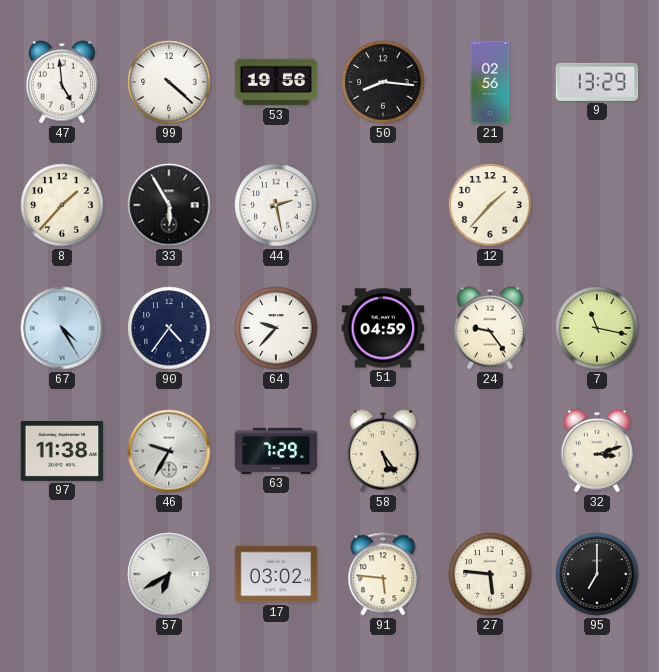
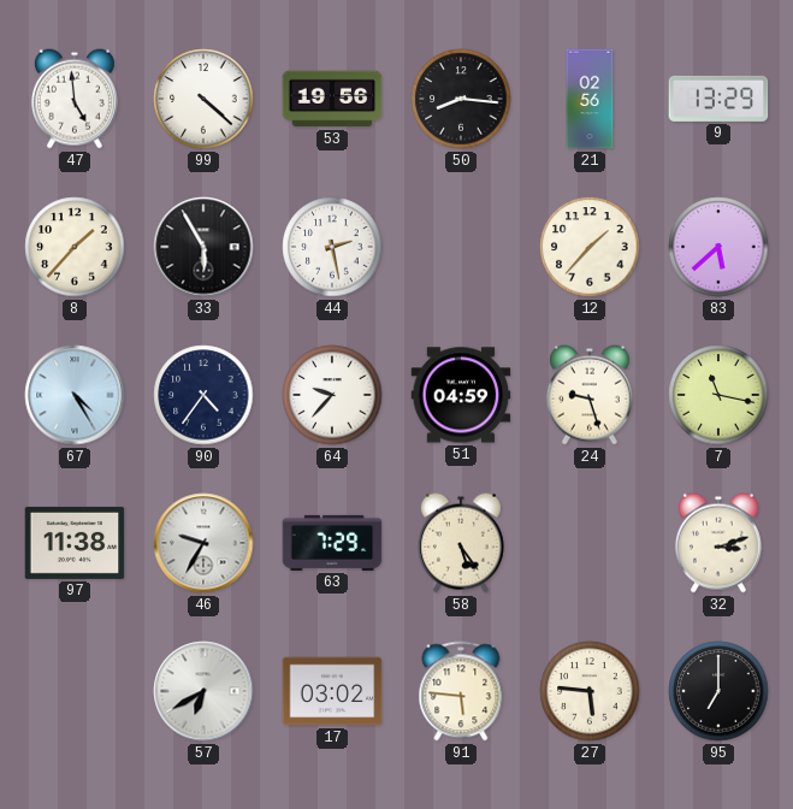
83: none -> 5:38
24: 9:24 -> 9:27
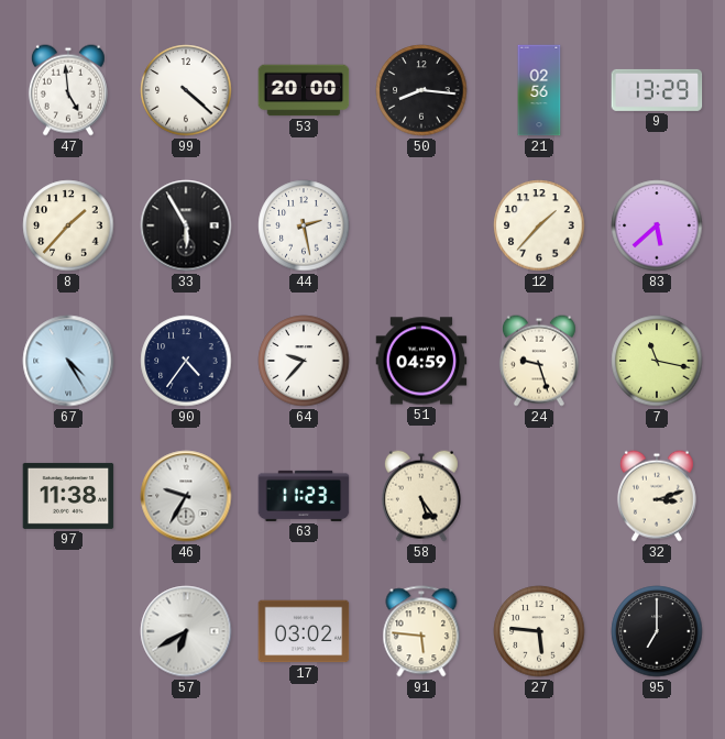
53: 19:56 -> 20:00
63: 7:29 -> 11:23
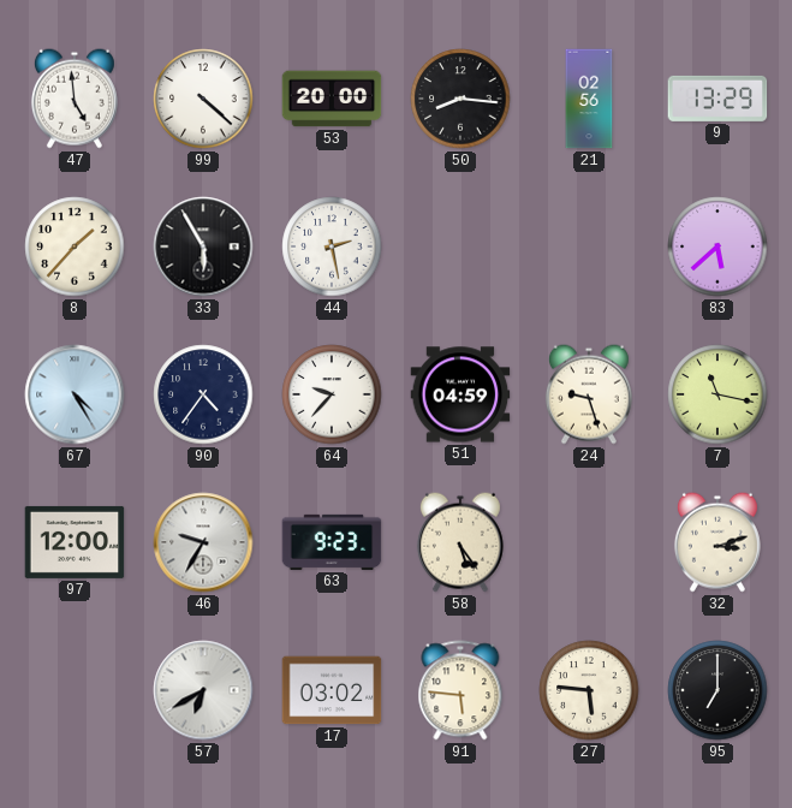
12: 1:37 -> none
97: 11:38 -> 12:00
63: 11:23 -> 9:23
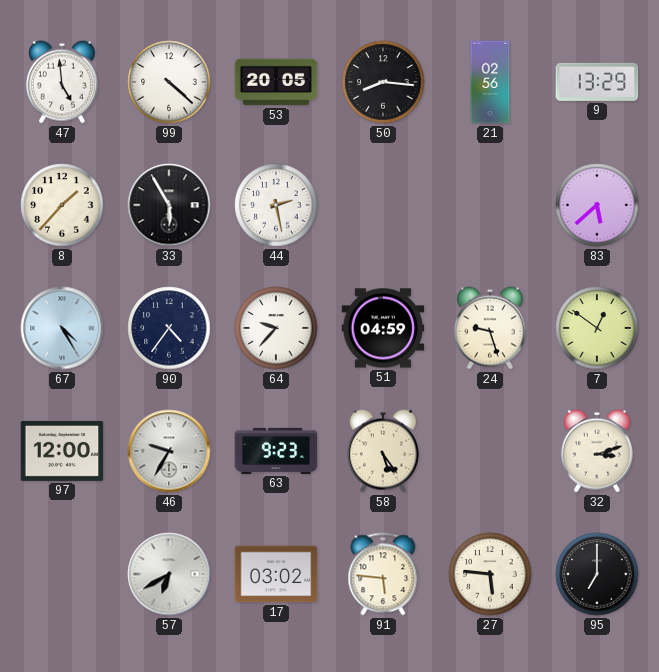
53: 20:00 -> 20:05
7: 11:17 -> 12:51
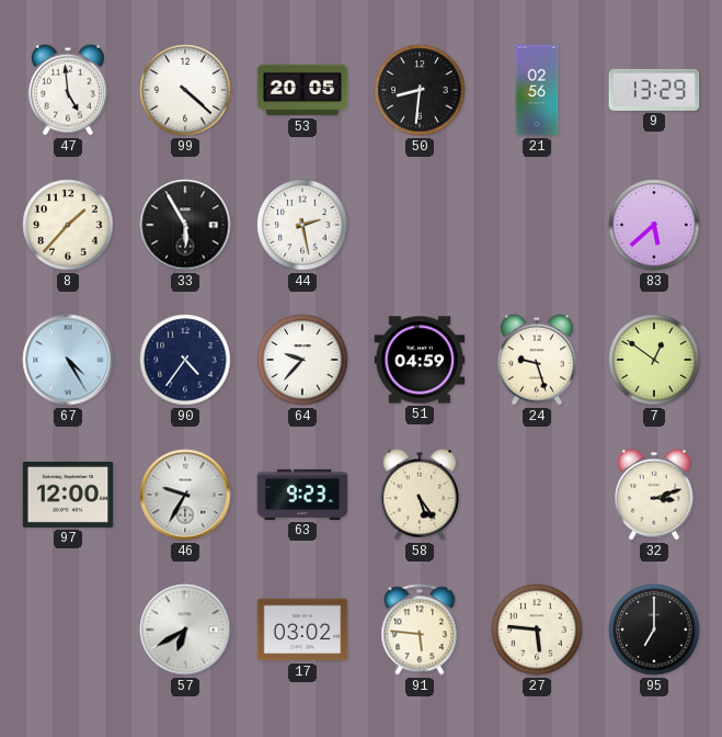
50: 8:16 -> 8:31
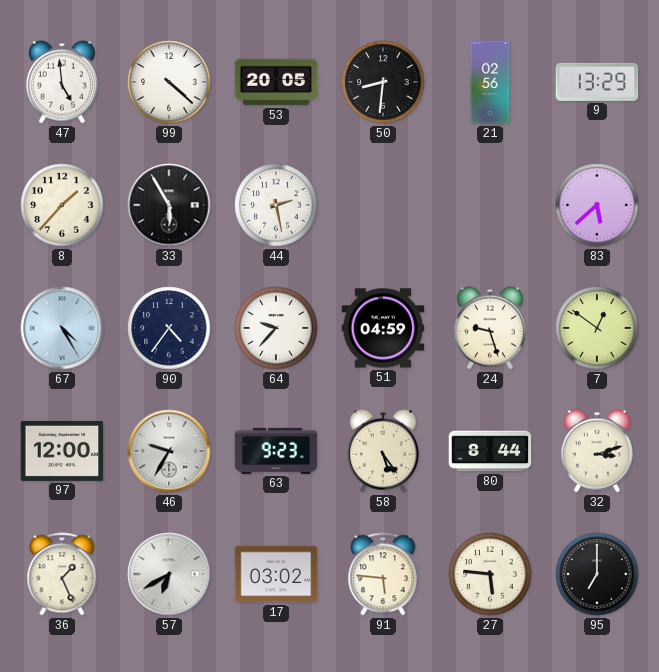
80: none -> 8:44
36: none -> 1:26
